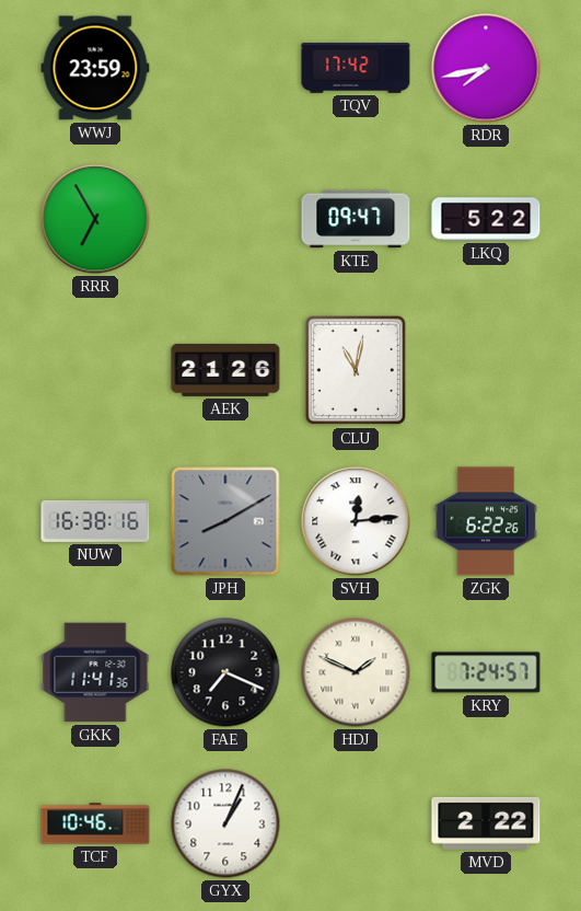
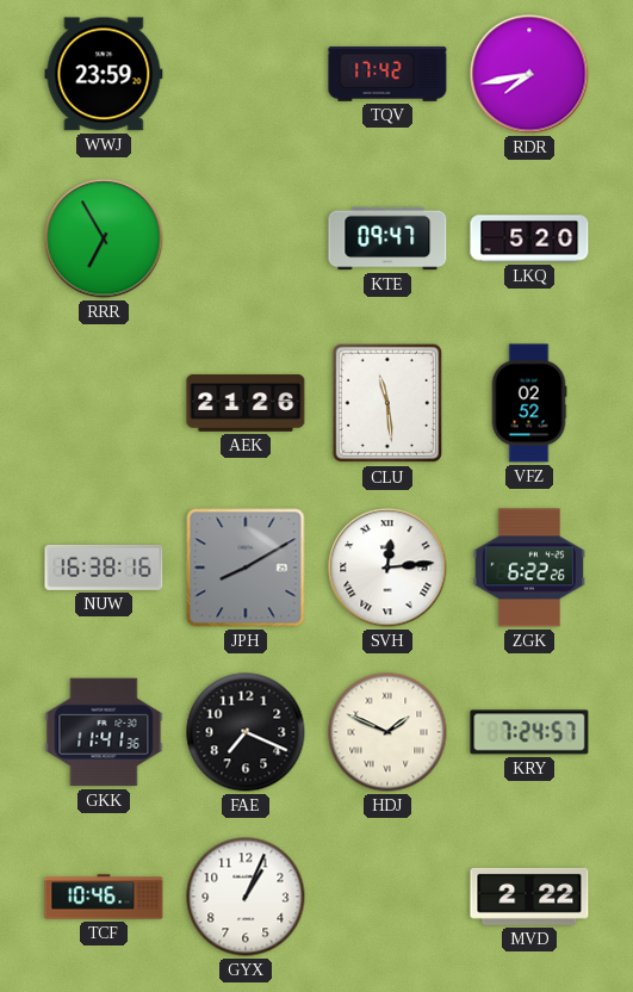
LKQ: 5:22 -> 5:20
CLU: 11:02 -> 11:29
VFZ: none -> 02:52
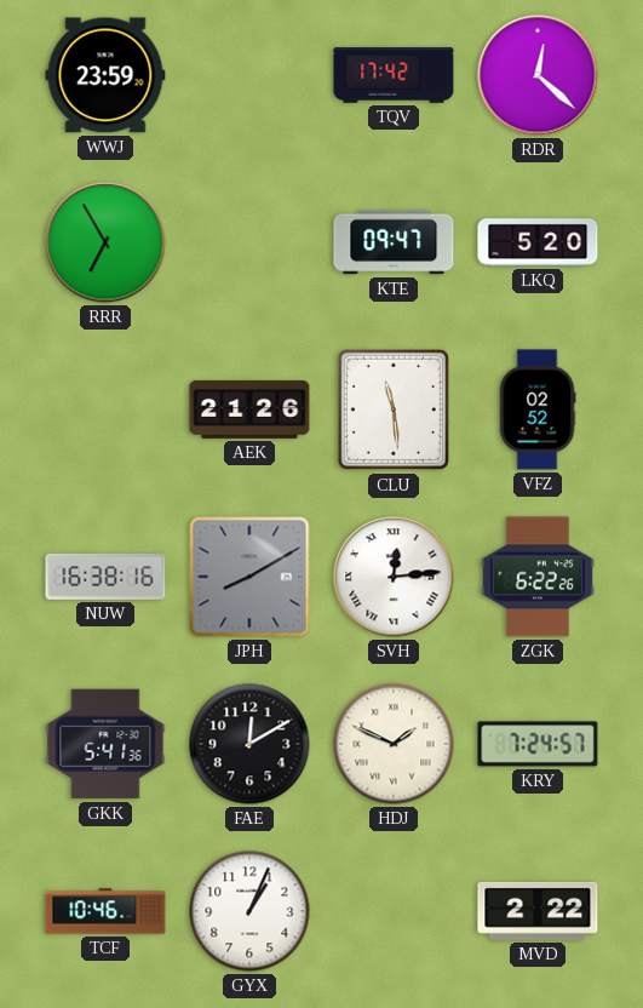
RDR: 7:43 -> 12:22
GKK: 11:41 -> 5:41
FAE: 7:19 -> 12:10
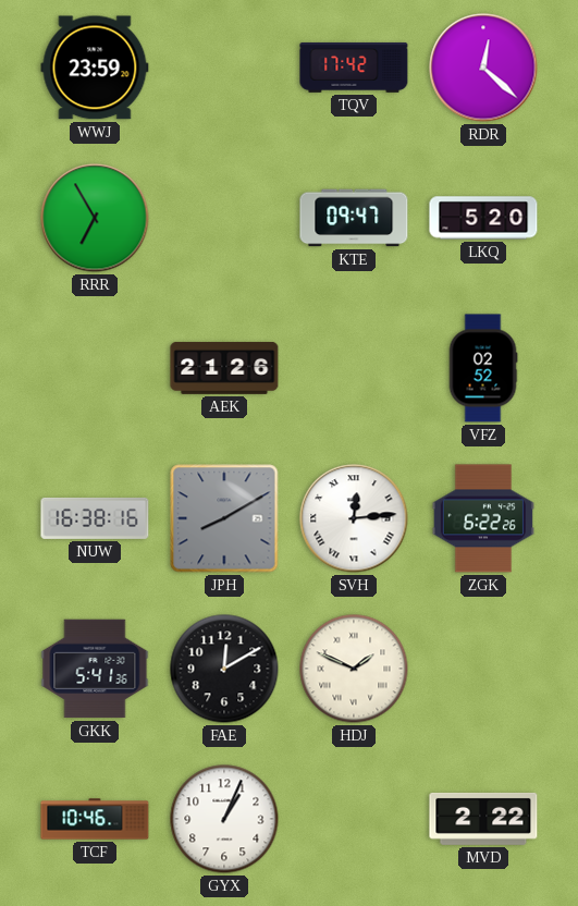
CLU: 11:29 -> none
KRY: 7:24 -> none
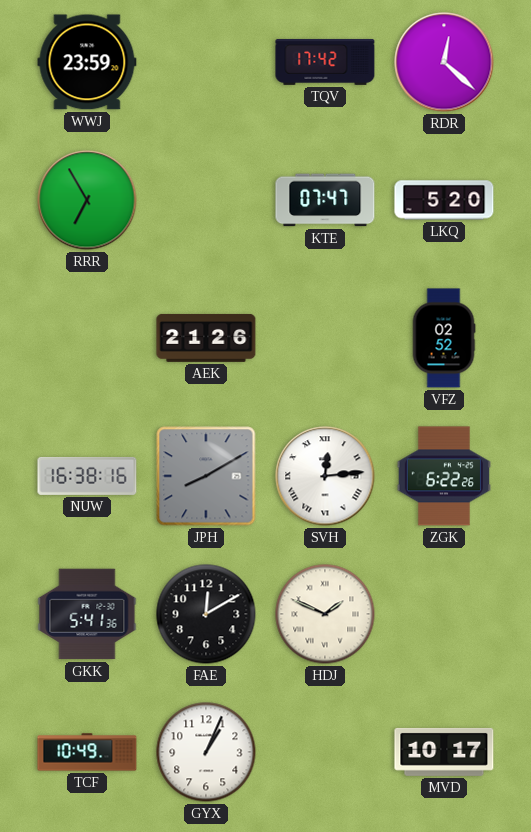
KTE: 09:47 -> 07:47
TCF: 10:46 -> 10:49
MVD: 2:22 -> 10:17
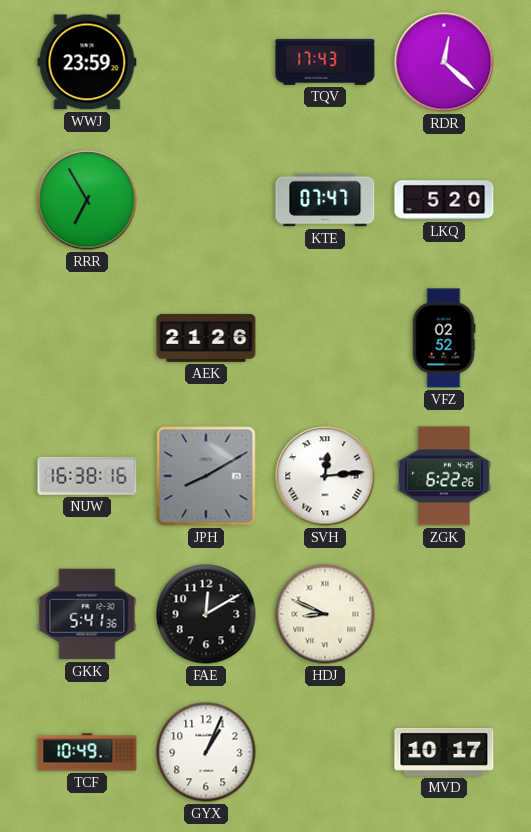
TQV: 17:42 -> 17:43
HDJ: 1:49 -> 8:49
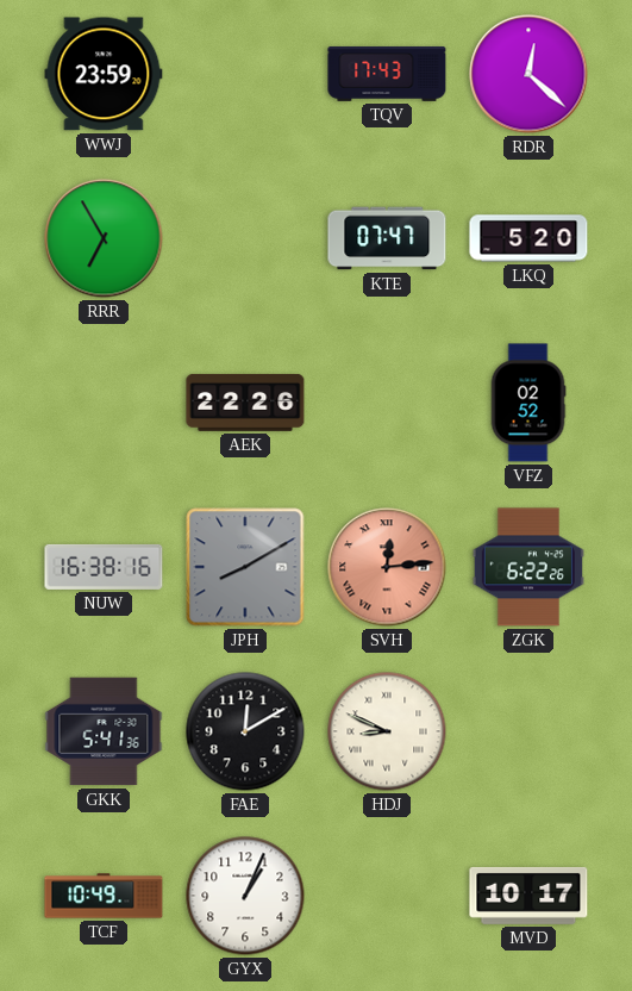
AEK: 21:26 -> 22:26
SVH dial: white -> salmon
